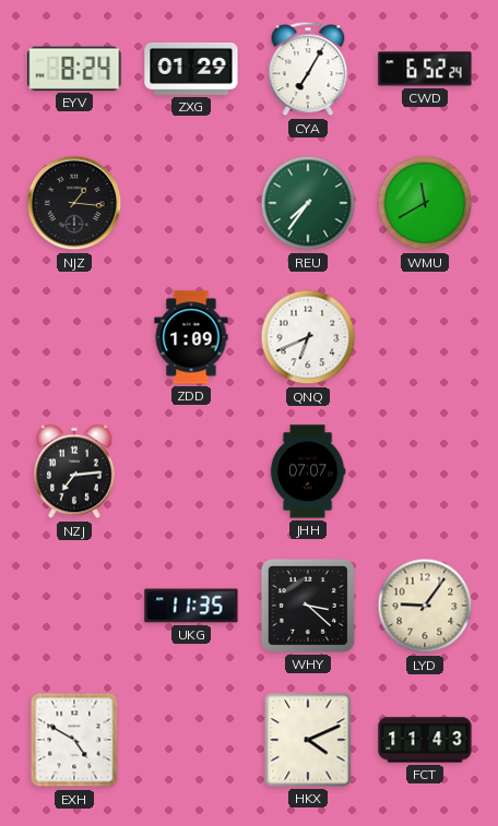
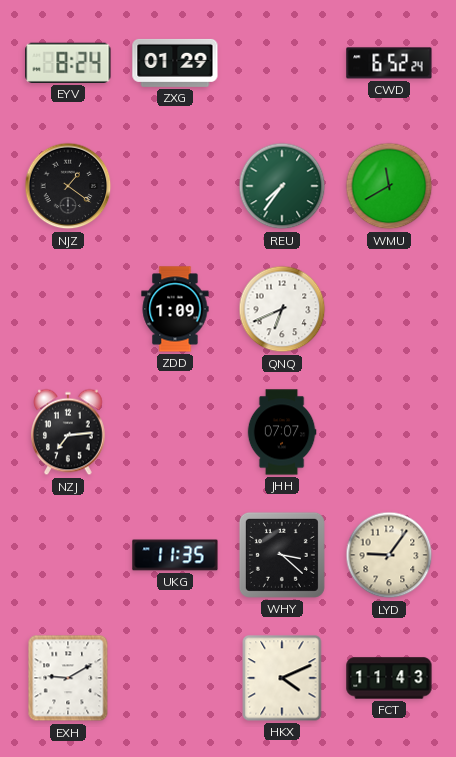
CYA: 7:05 -> none
NJZ: 1:16 -> 1:21
EXH: 4:50 -> 9:10
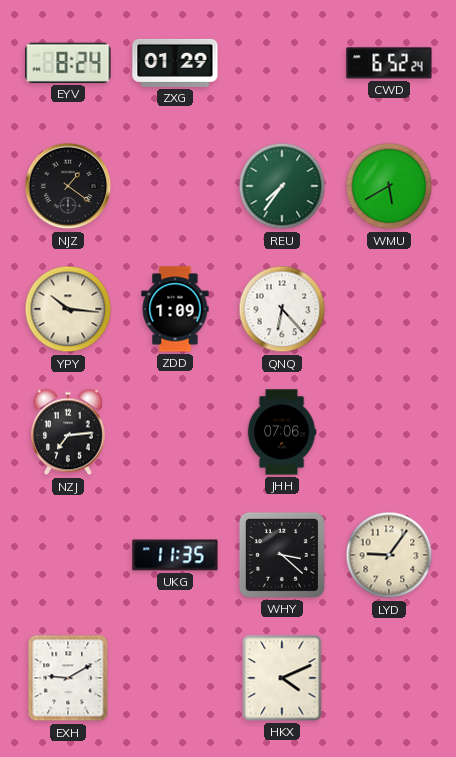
WMU: 11:40 -> 5:40
YPY: none -> 10:16
QNQ: 6:41 -> 6:23
JHH: 07:07 -> 07:06
FCT: 11:43 -> none
